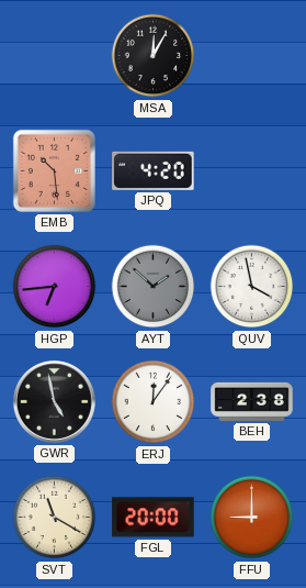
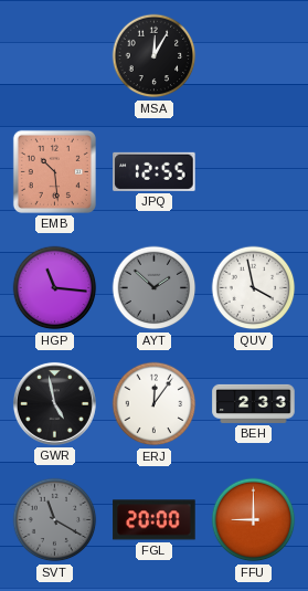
JPQ: 4:20 -> 12:55
HGP: 6:44 -> 11:16
BEH: 2:38 -> 2:33
SVT dial: cream -> grey
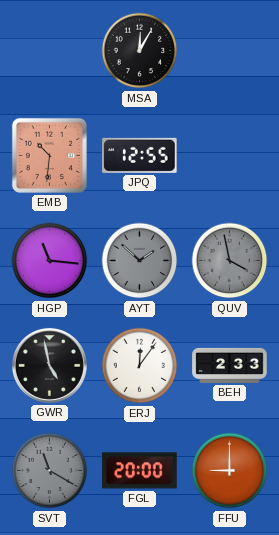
EMB: 10:29 -> 10:31
QUV dial: white -> grey
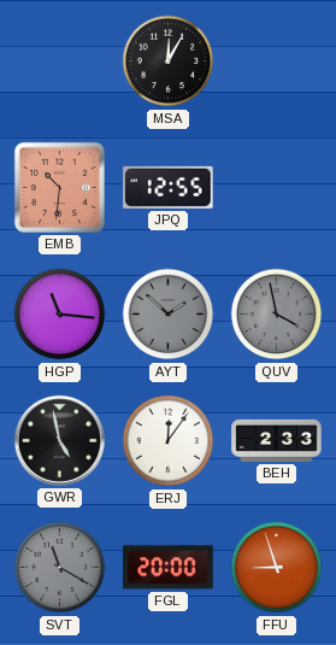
FFU: 9:00 -> 8:57
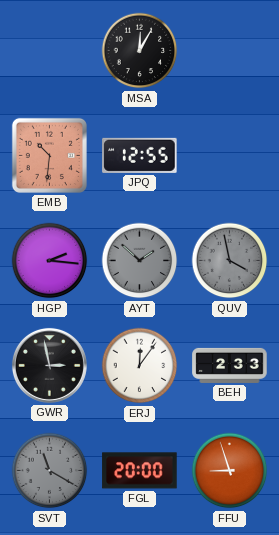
HGP: 11:16 -> 2:16
GWR: 4:58 -> 2:58
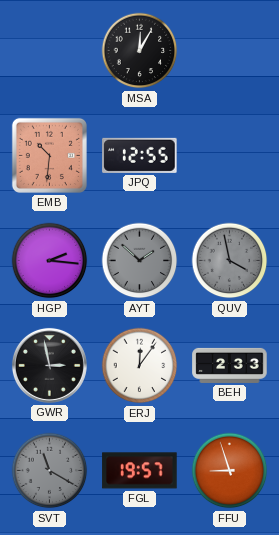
FGL: 20:00 -> 19:57
